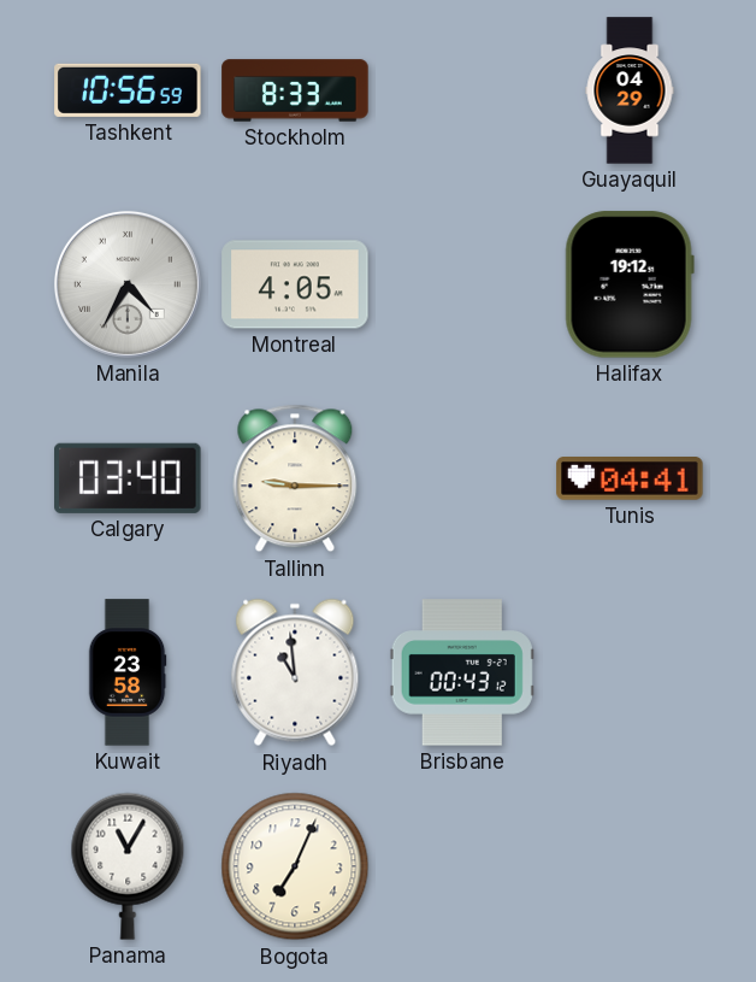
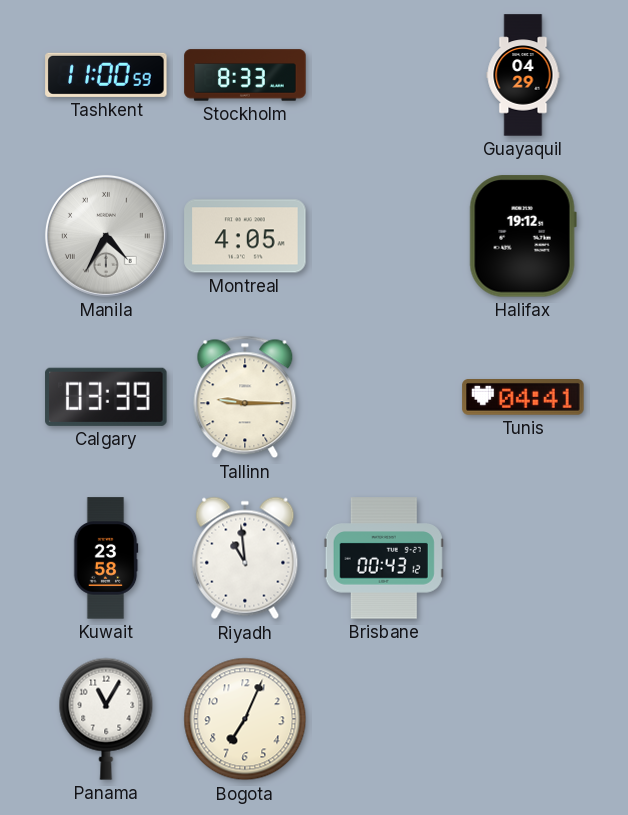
Tashkent: 10:56 -> 11:00
Calgary: 03:40 -> 03:39
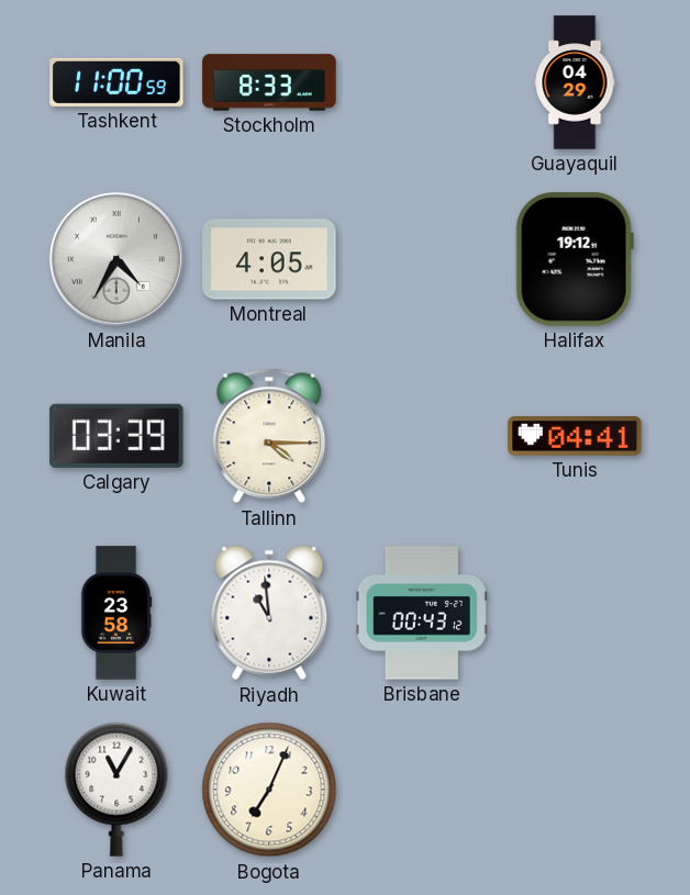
Tallinn: 9:15 -> 4:15
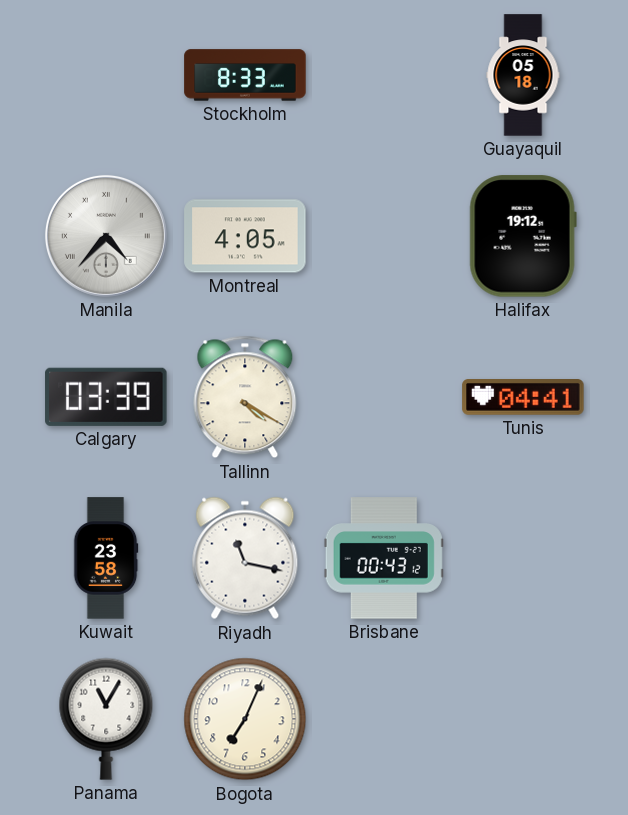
Tashkent: 11:00 -> none
Guayaquil: 04:29 -> 05:18
Manila: 4:35 -> 4:37
Tallinn: 4:15 -> 4:20
Riyadh: 10:59 -> 11:17
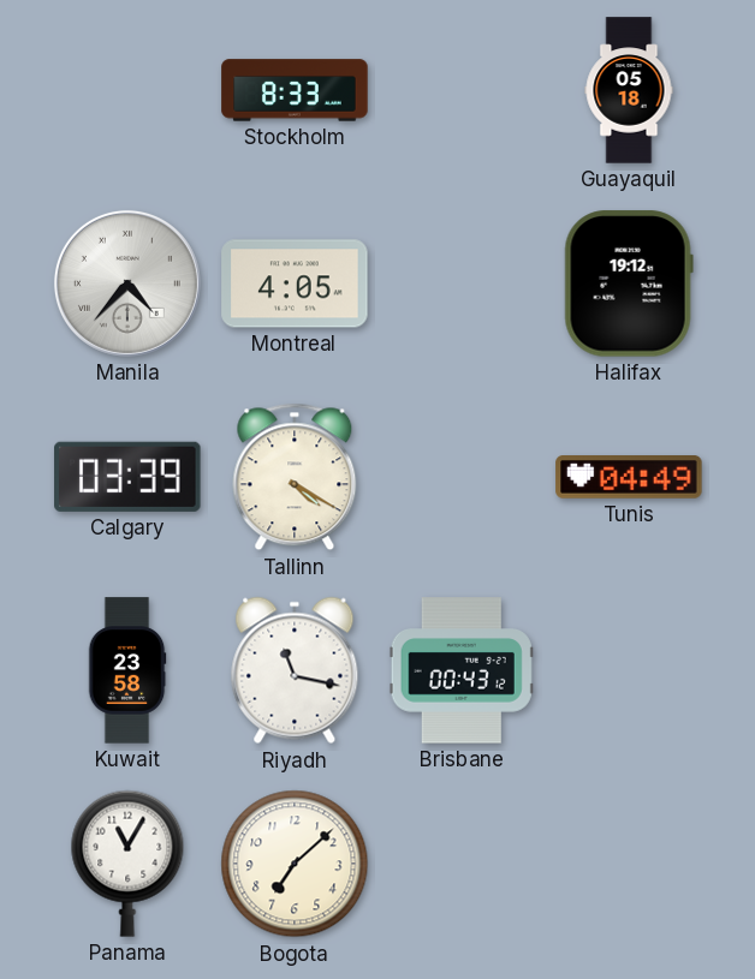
Tunis: 04:41 -> 04:49
Bogota: 7:04 -> 7:08
